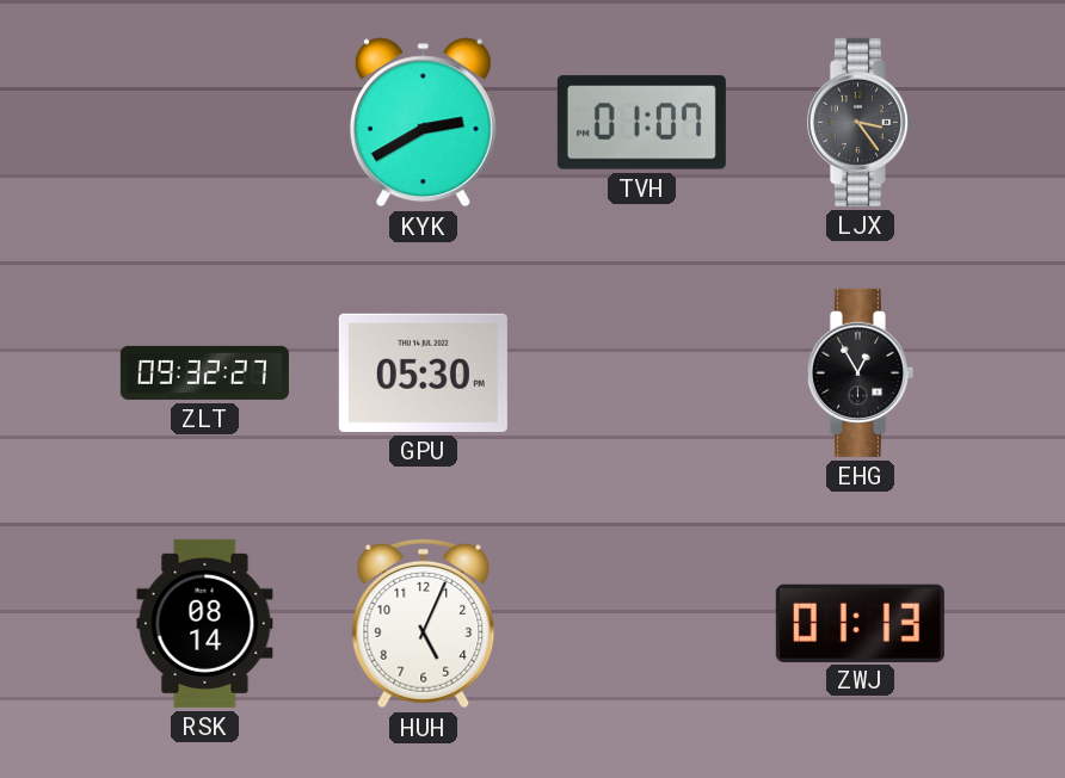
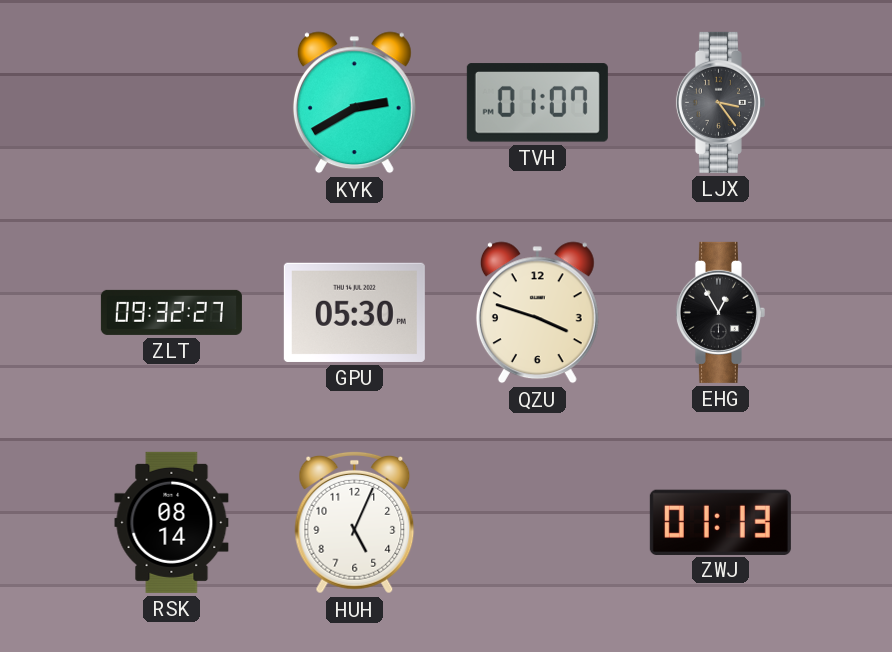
QZU: none -> 3:48
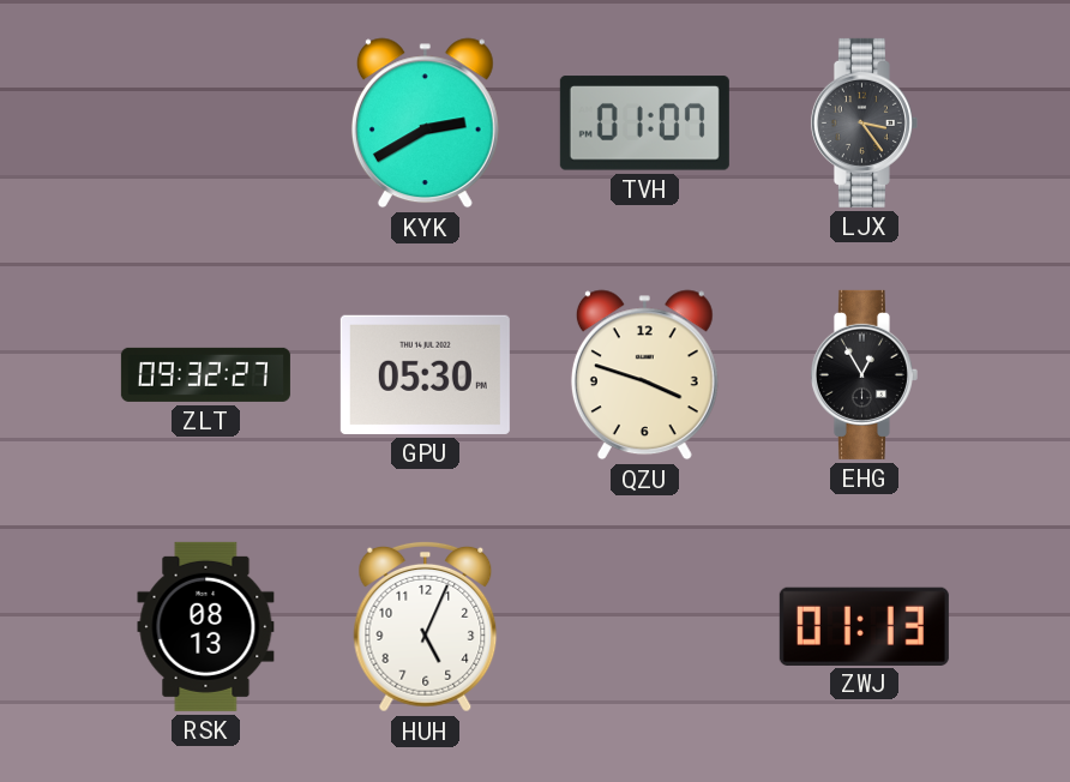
RSK: 08:14 -> 08:13
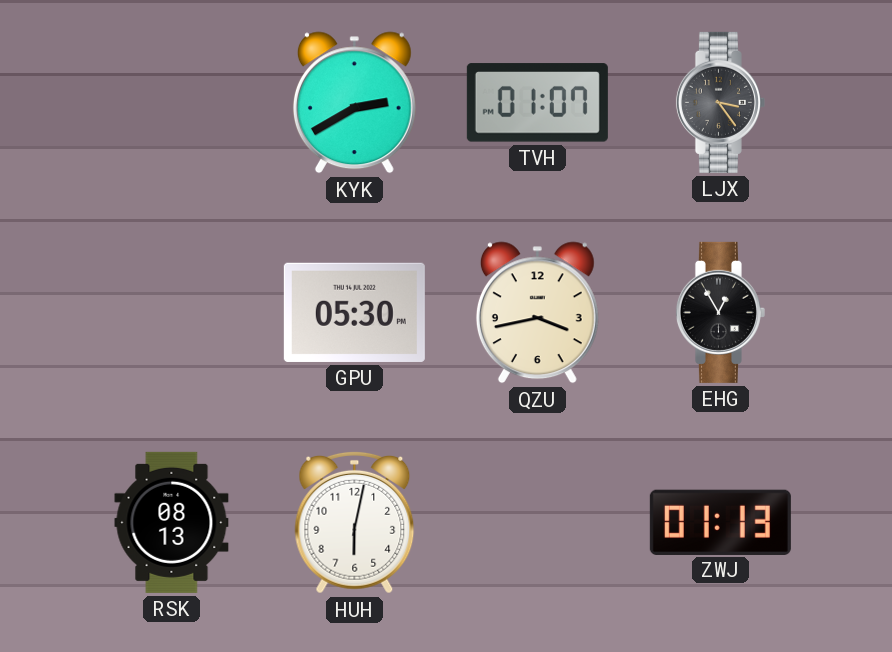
ZLT: 09:32 -> none
QZU: 3:48 -> 3:43
HUH: 5:04 -> 6:02
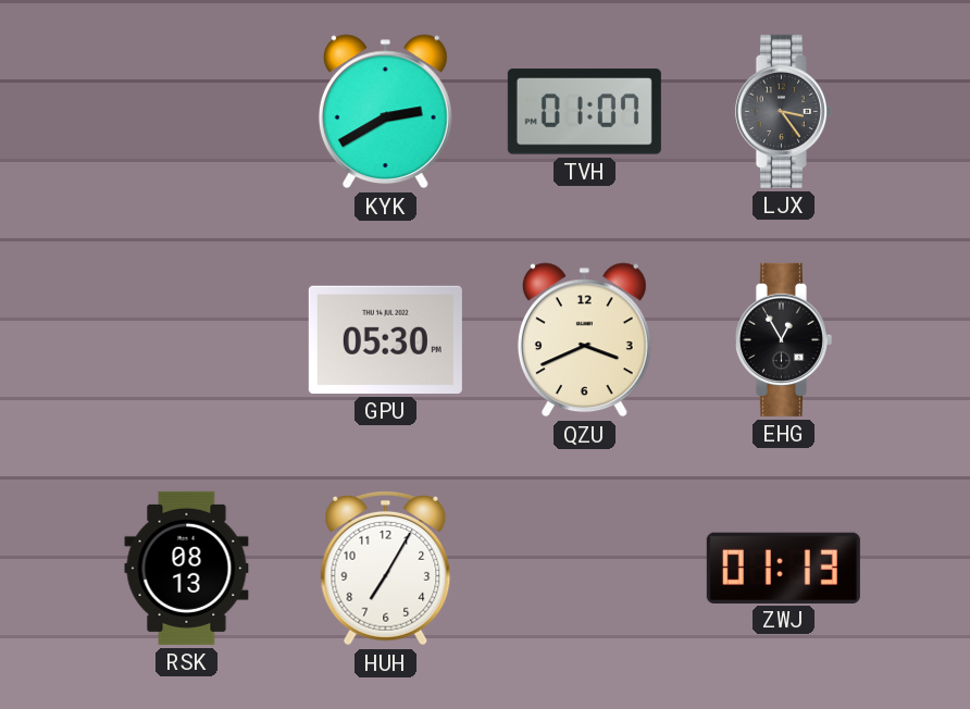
QZU: 3:43 -> 3:41
HUH: 6:02 -> 7:05
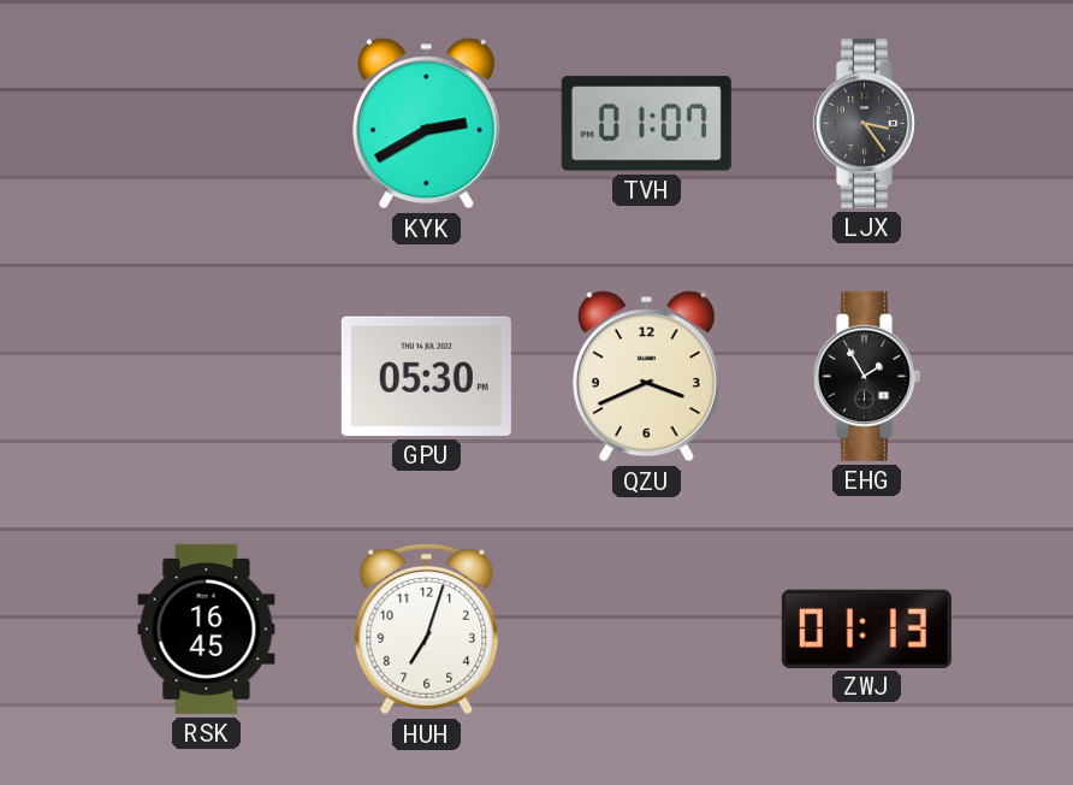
EHG: 12:55 -> 1:55
RSK: 08:13 -> 16:45
HUH: 7:05 -> 7:03
